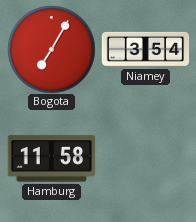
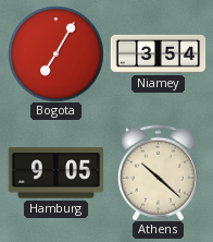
Hamburg: 11:58 -> 9:05
Athens: none -> 10:22
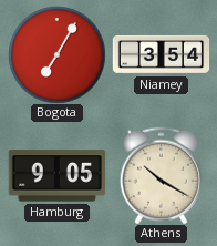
Athens: 10:22 -> 10:20
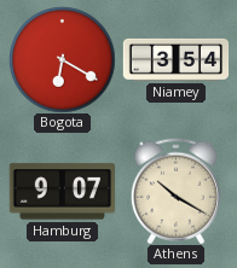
Bogota: 7:05 -> 6:20
Hamburg: 9:05 -> 9:07
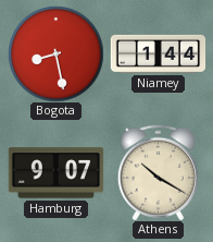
Bogota: 6:20 -> 8:28
Niamey: 3:54 -> 1:44
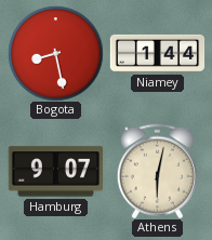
Athens: 10:20 -> 6:02
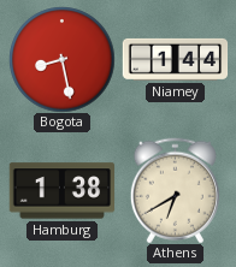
Hamburg: 9:07 -> 1:38
Athens: 6:02 -> 6:40
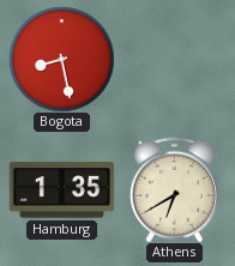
Niamey: 1:44 -> none
Hamburg: 1:38 -> 1:35
